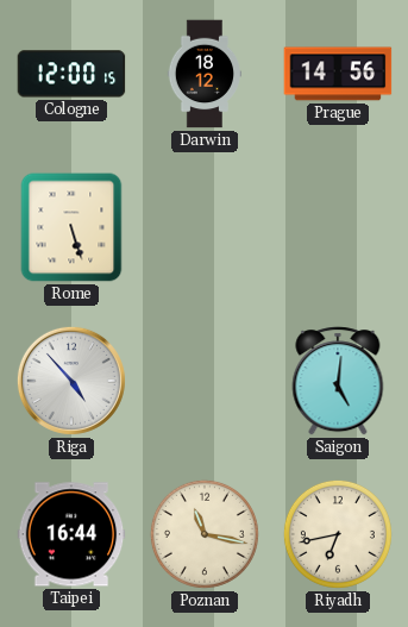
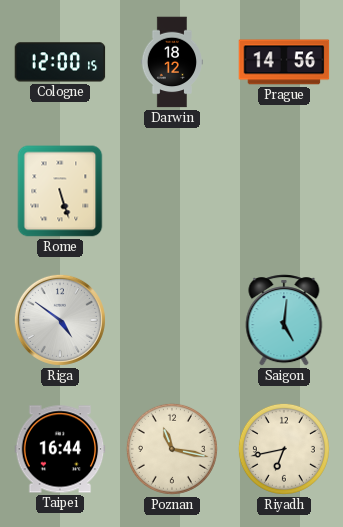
Riga: 4:53 -> 4:51
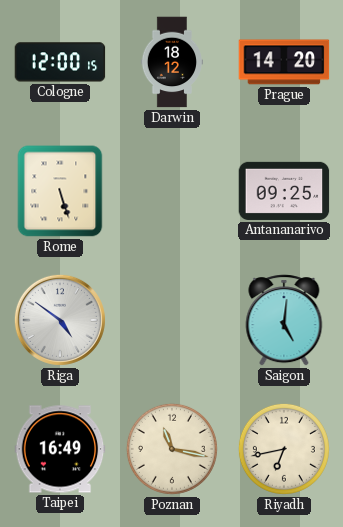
Prague: 14:56 -> 14:20
Antananarivo: none -> 09:25
Taipei: 16:44 -> 16:49
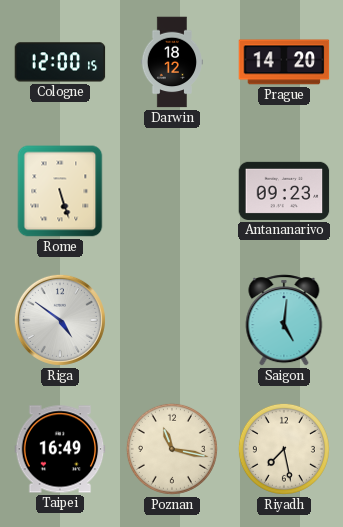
Antananarivo: 09:25 -> 09:23
Riyadh: 6:43 -> 7:28
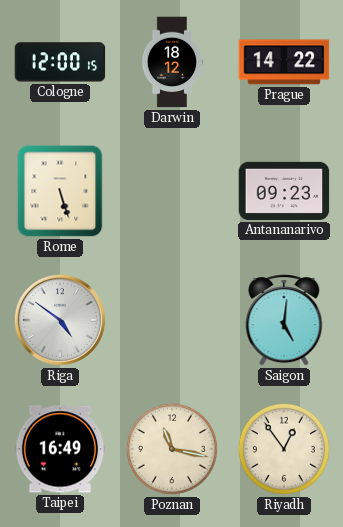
Prague: 14:20 -> 14:22
Riyadh: 7:28 -> 12:54
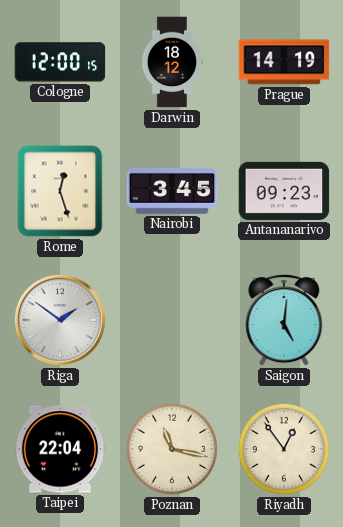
Prague: 14:22 -> 14:19
Rome: 5:27 -> 12:27
Nairobi: none -> 3:45
Riga: 4:51 -> 1:51
Taipei: 16:49 -> 22:04
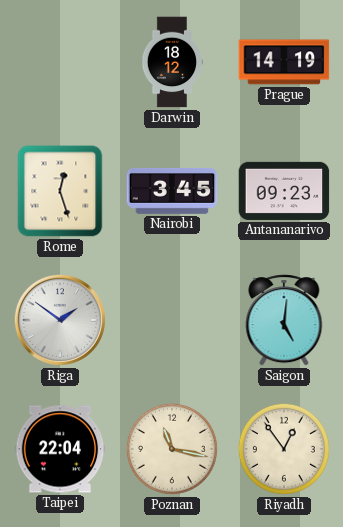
Cologne: 12:00 -> none
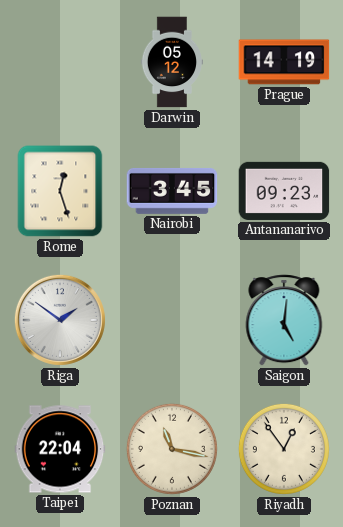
Darwin: 18:12 -> 05:12
